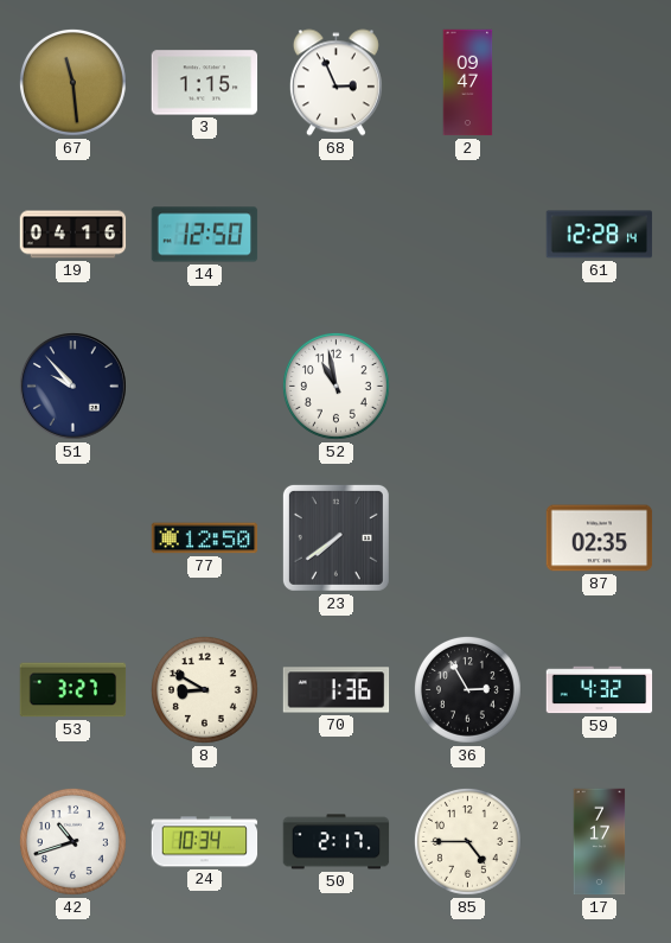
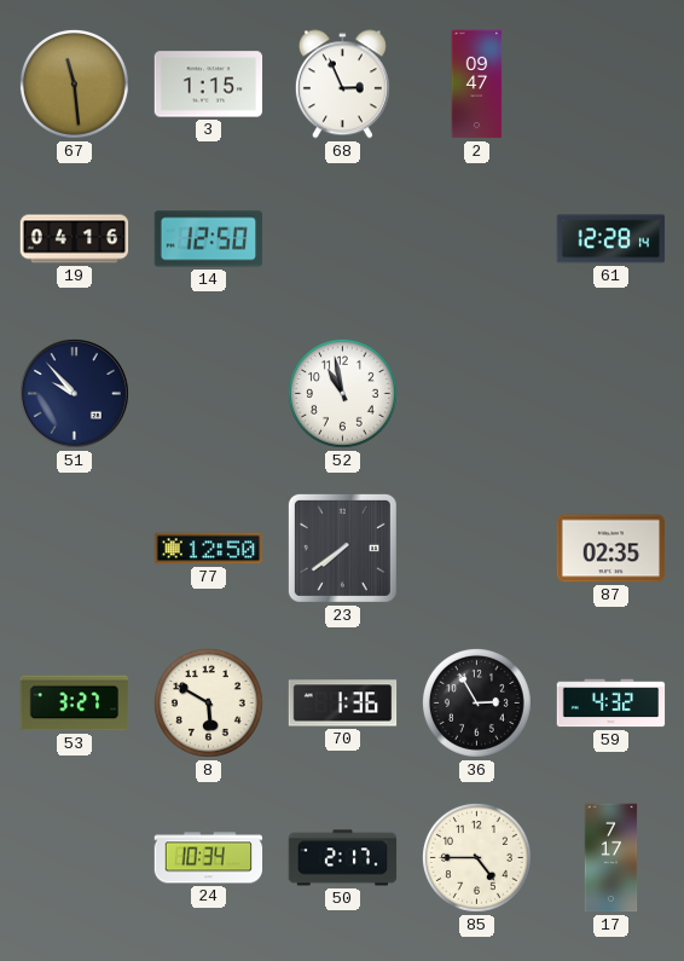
8: 8:50 -> 5:50
42: 10:42 -> none
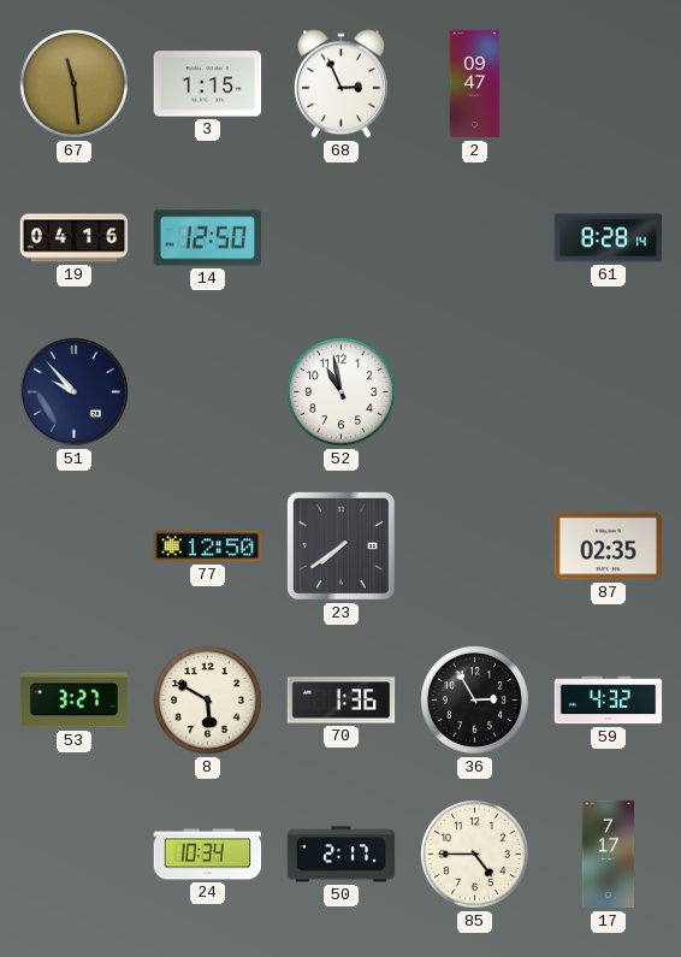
61: 12:28 -> 8:28
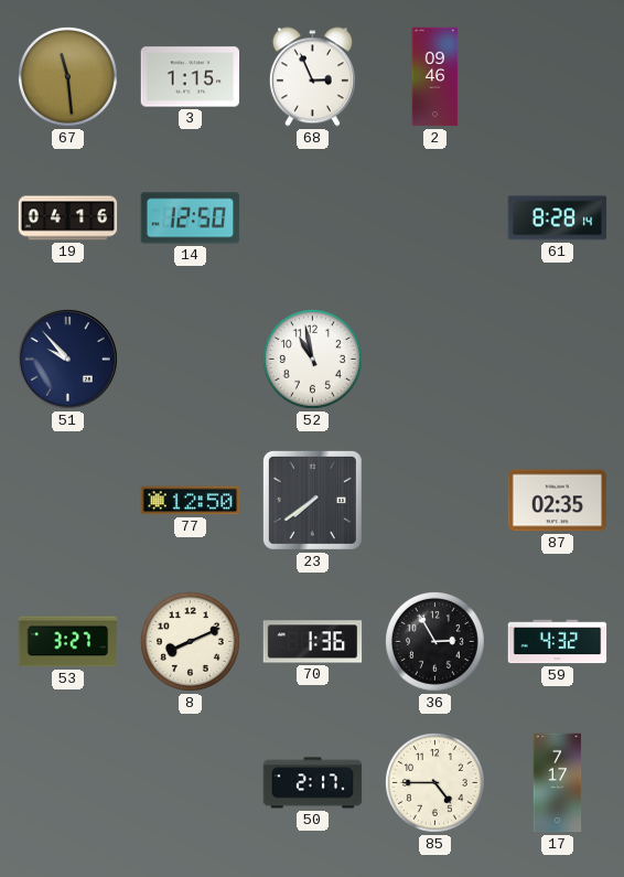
2: 09:47 -> 09:46
8: 5:50 -> 8:11
24: 10:34 -> none
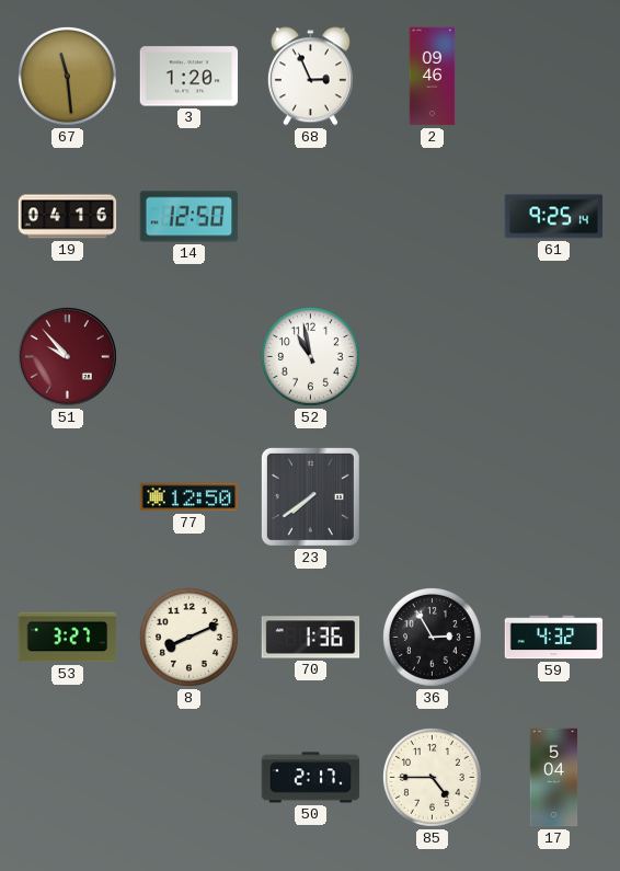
3: 1:15 -> 1:20
61: 8:28 -> 9:25
51 dial: navy -> burgundy
87: 02:35 -> none
17: 7:17 -> 5:04
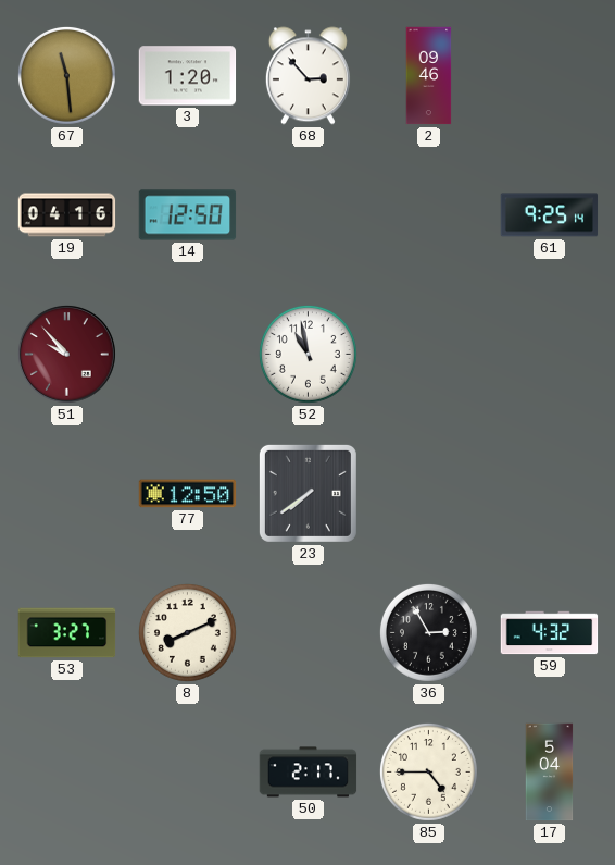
68: 2:56 -> 2:53
70: 1:36 -> none
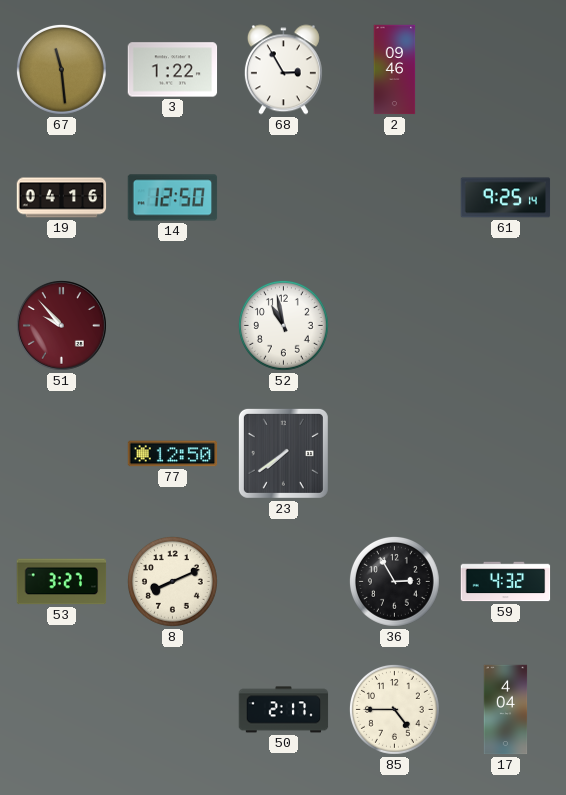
3: 1:20 -> 1:22
68: 2:53 -> 2:55
17: 5:04 -> 4:04
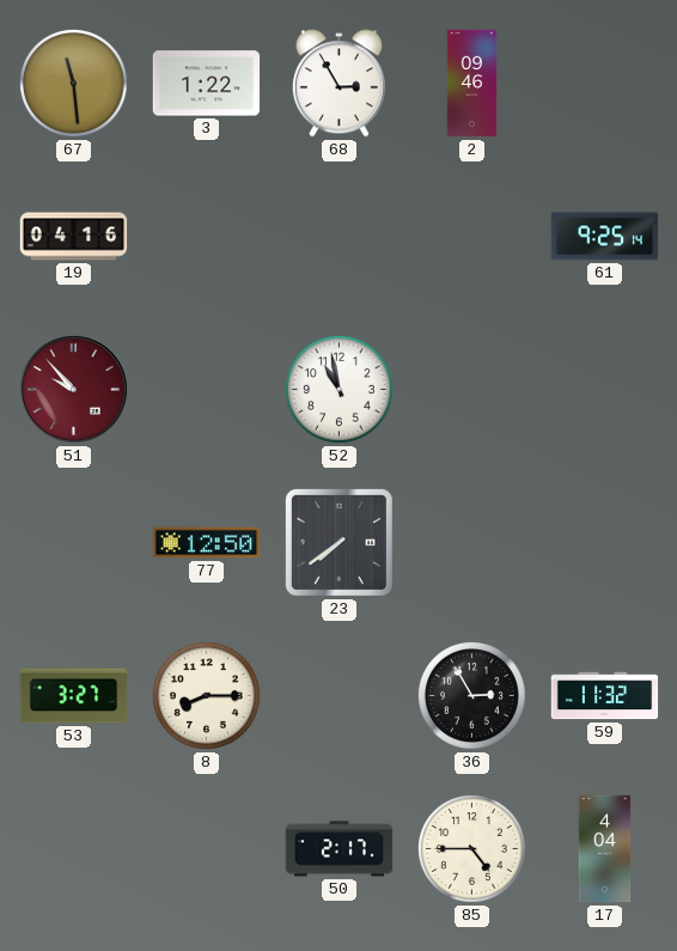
14: 12:50 -> none
8: 8:11 -> 8:15
59: 4:32 -> 11:32
